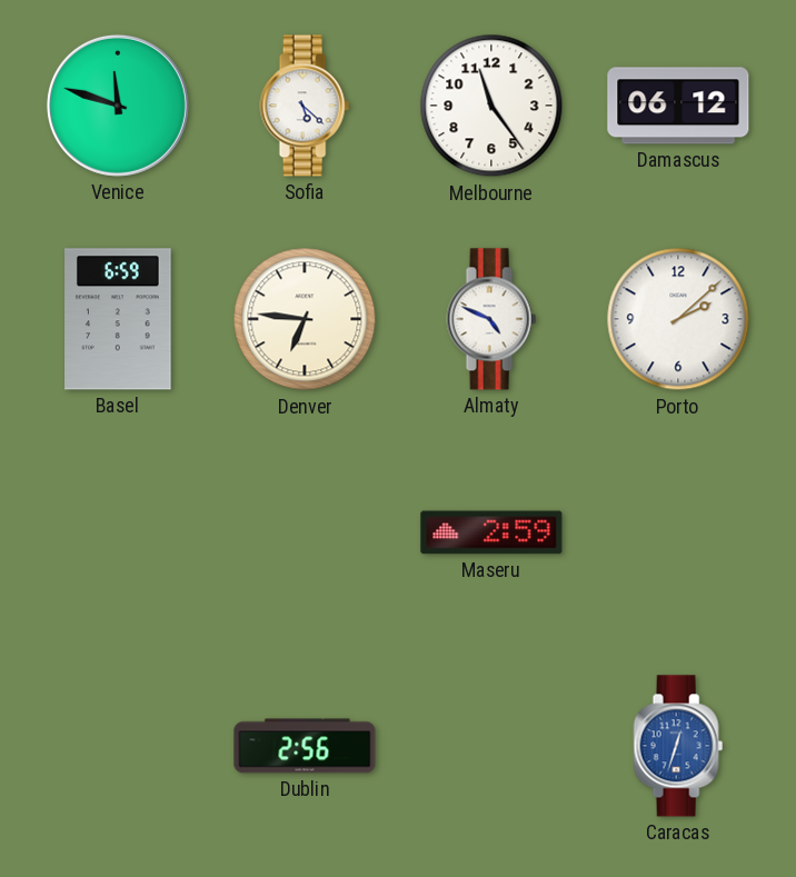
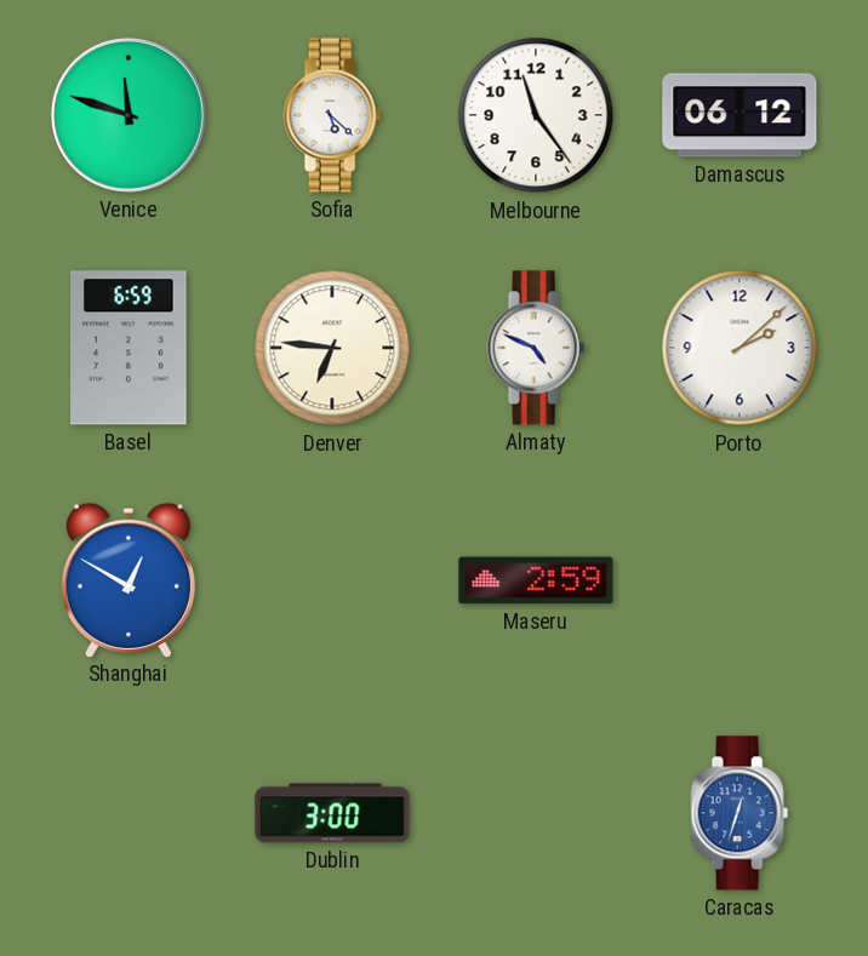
Shanghai: none -> 12:50
Dublin: 2:56 -> 3:00
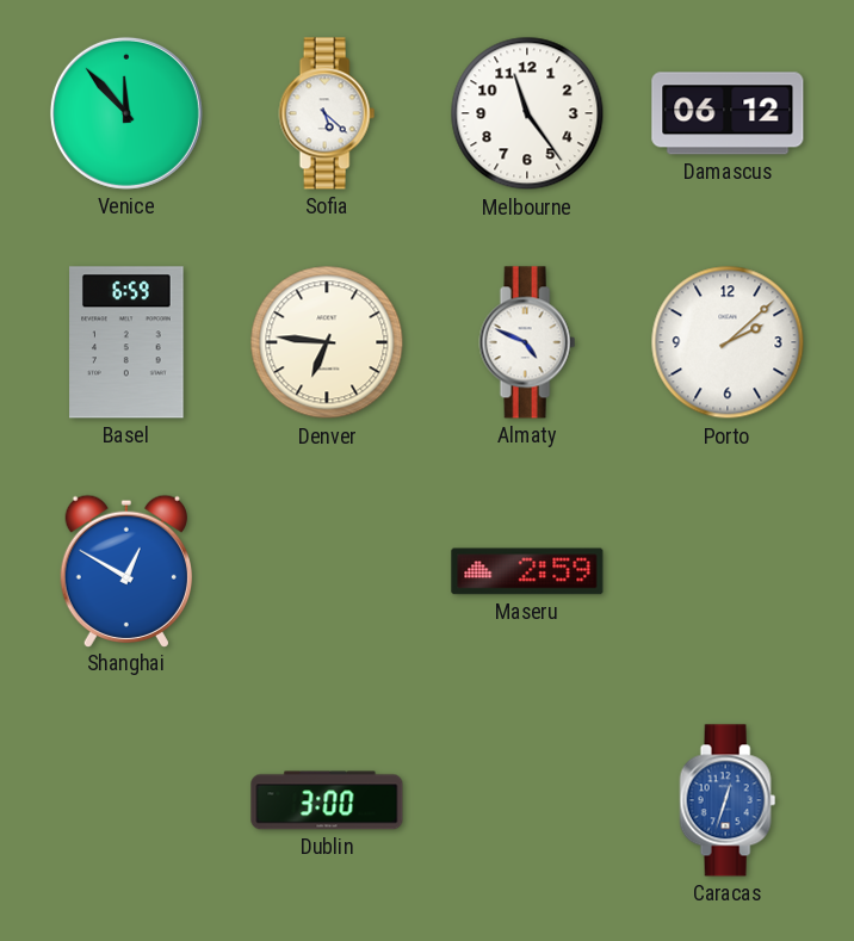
Venice: 11:48 -> 11:53
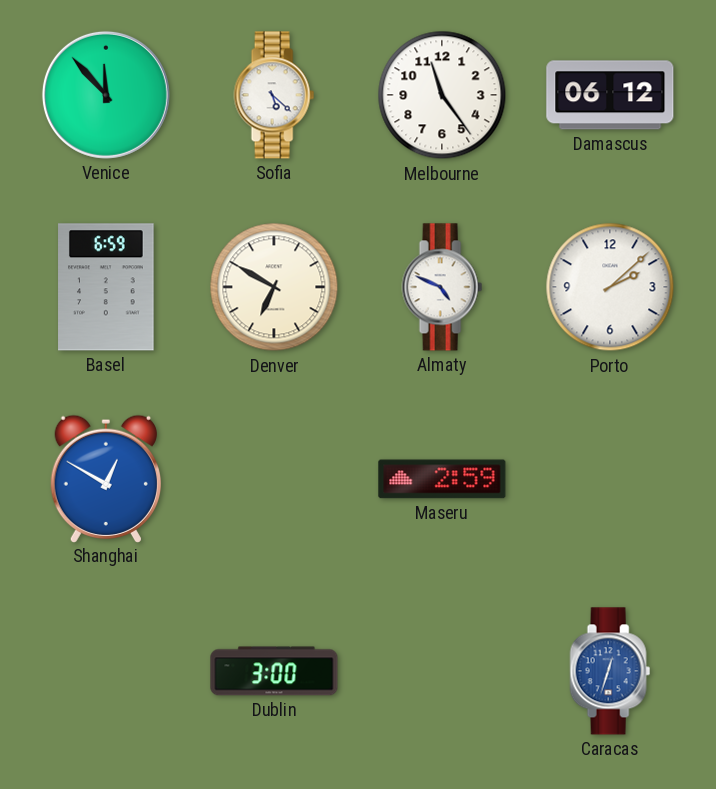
Denver: 6:46 -> 6:50
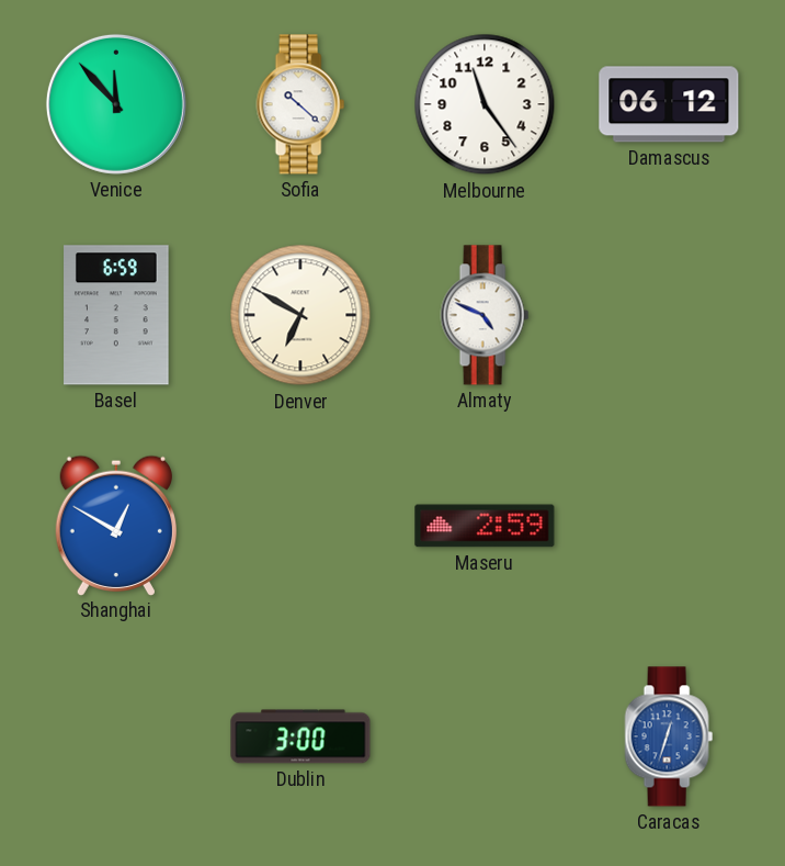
Sofia: 5:22 -> 10:22
Porto: 2:08 -> none
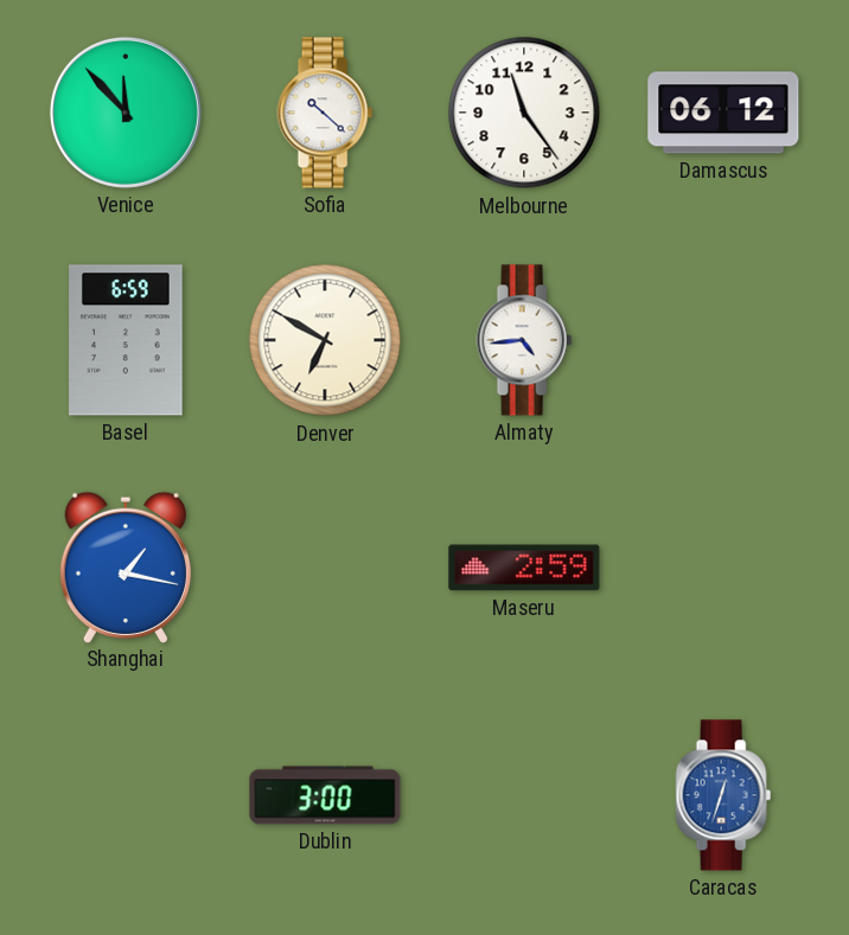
Almaty: 4:49 -> 4:44
Shanghai: 12:50 -> 1:17
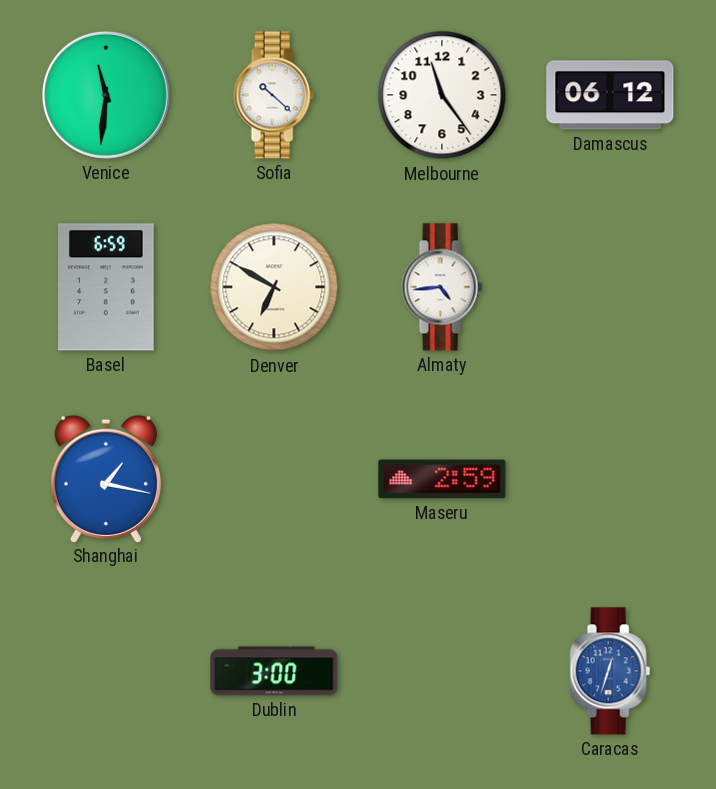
Venice: 11:53 -> 11:31
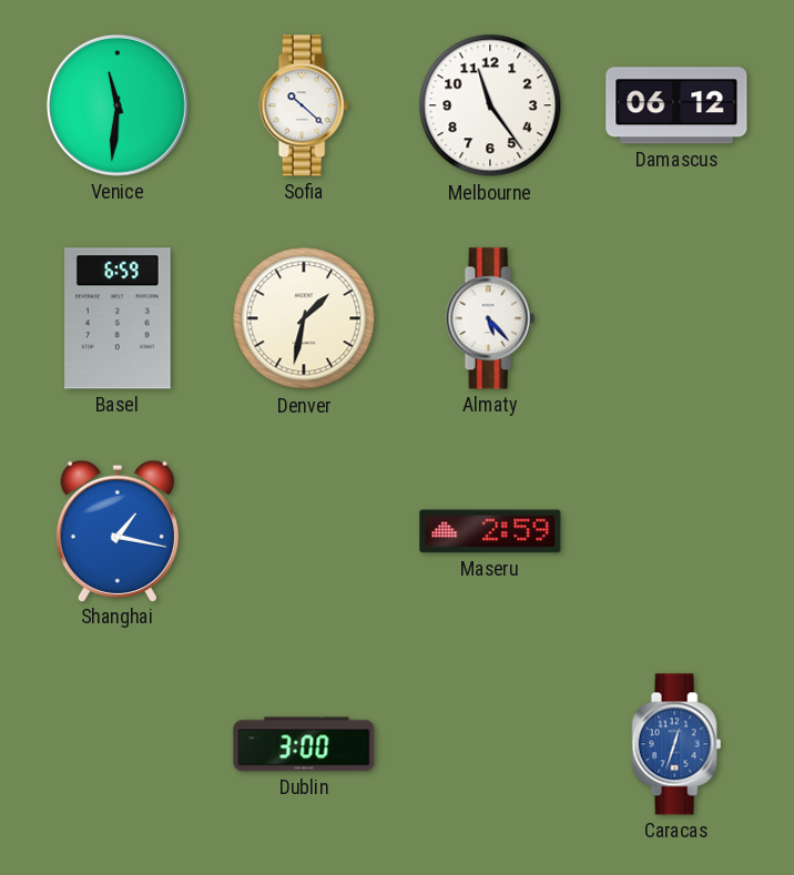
Denver: 6:50 -> 1:32
Almaty: 4:44 -> 5:23
